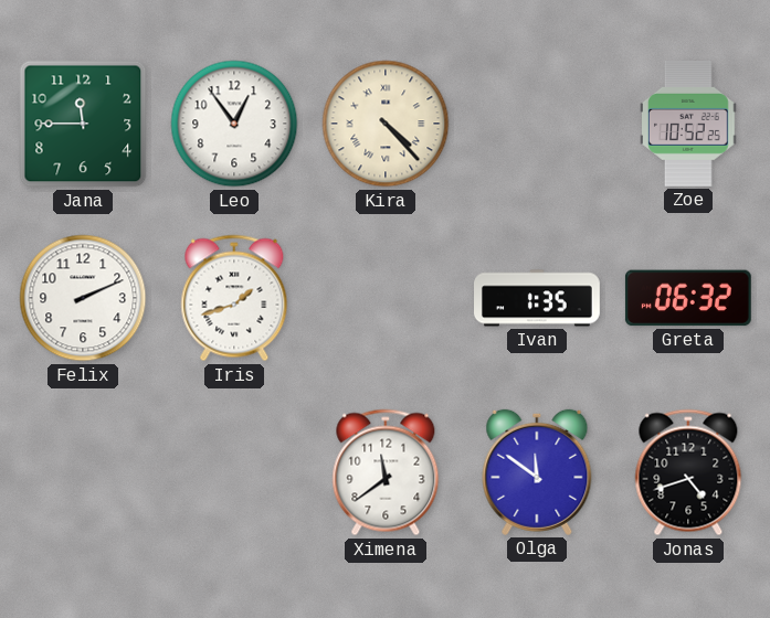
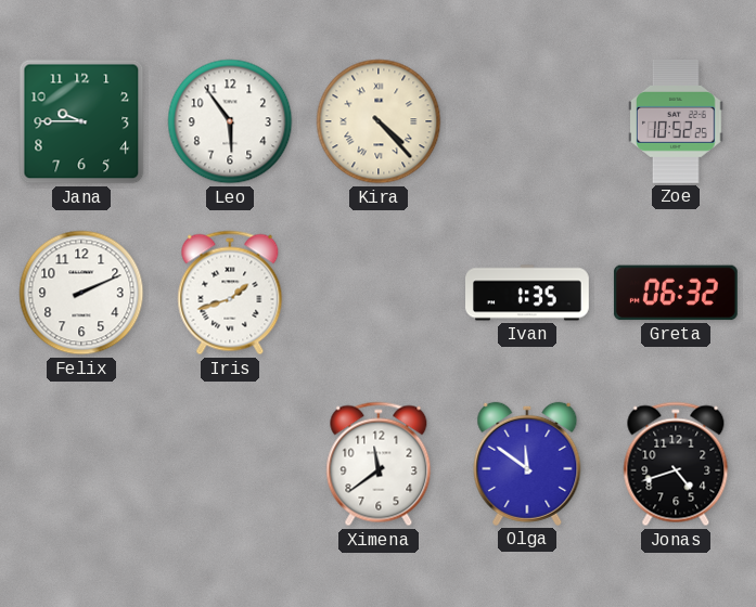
Jana: 11:45 -> 9:45
Leo: 12:54 -> 5:54
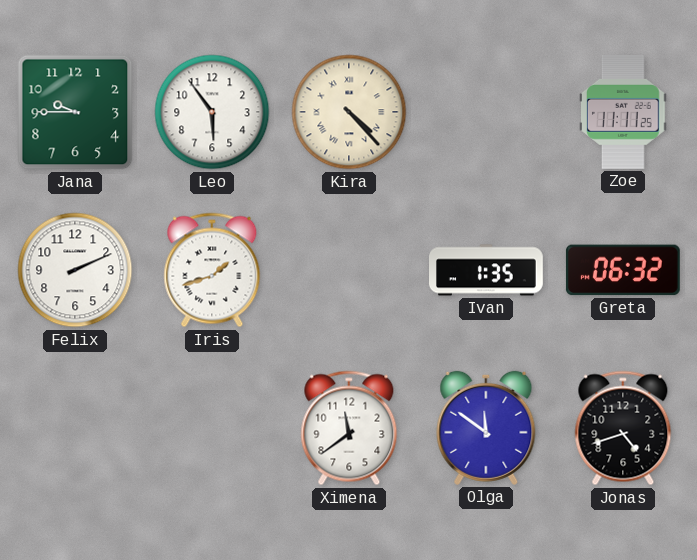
Zoe: 10:52 -> 11:11
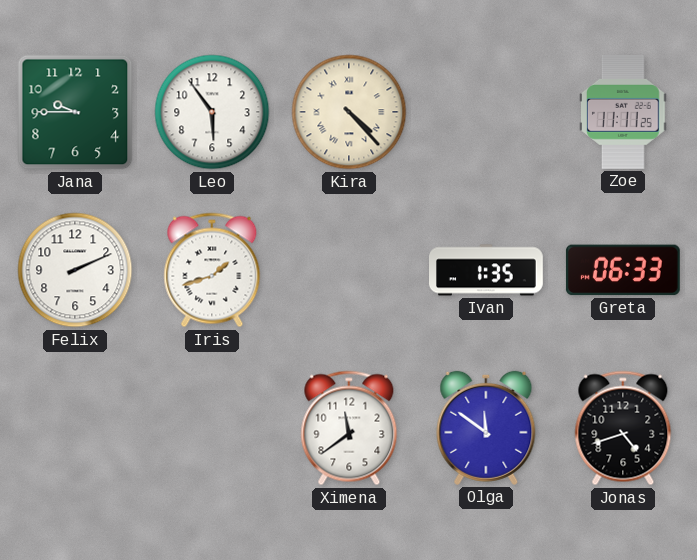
Greta: 06:32 -> 06:33
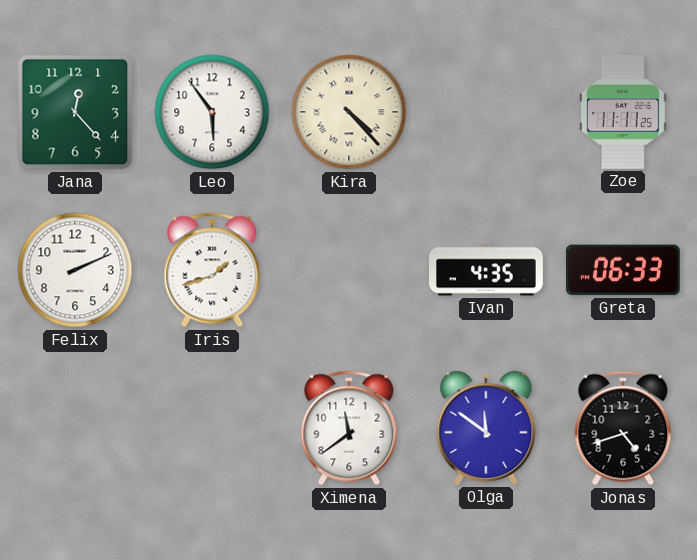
Jana: 9:45 -> 12:23
Ivan: 1:35 -> 4:35
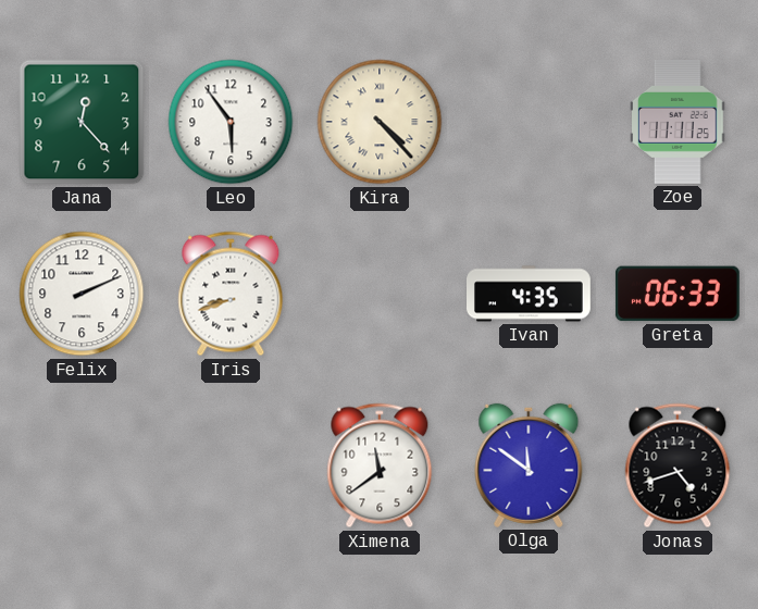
Iris: 1:42 -> 8:42
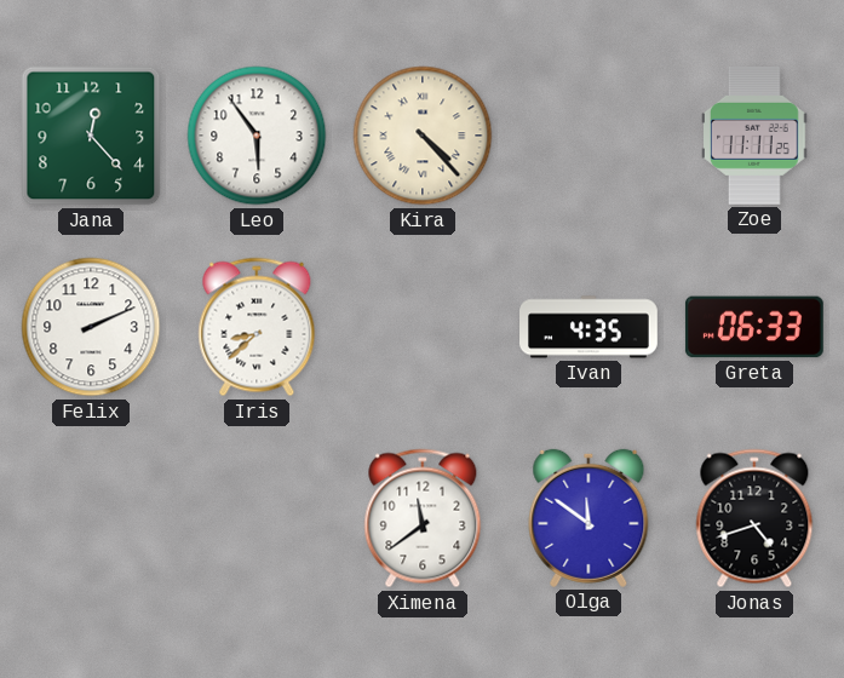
Iris: 8:42 -> 8:38
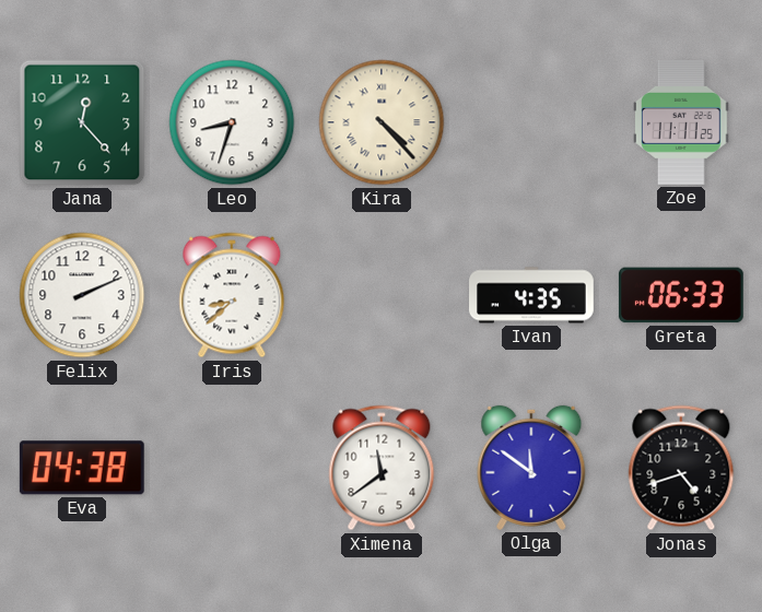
Leo: 5:54 -> 8:33
Eva: none -> 04:38
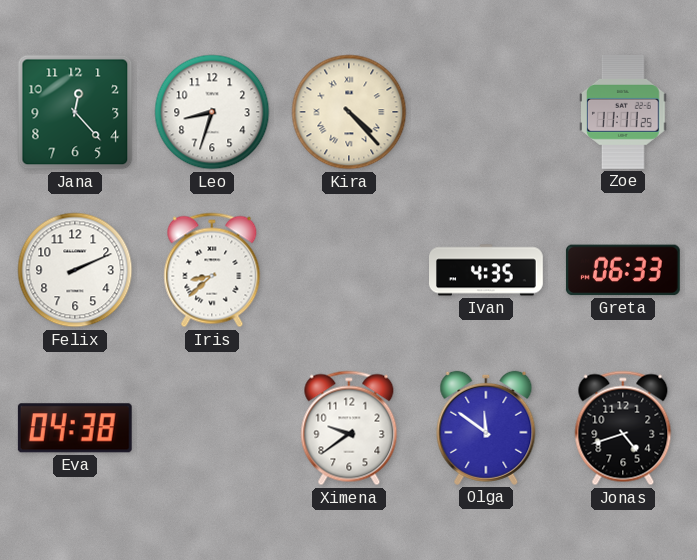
Ximena: 11:39 -> 9:39
